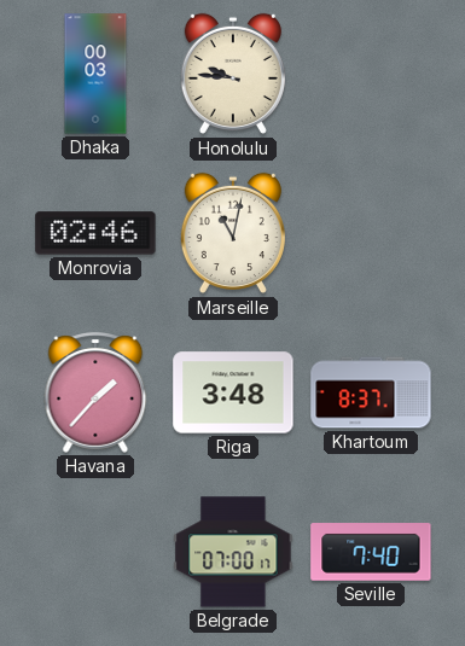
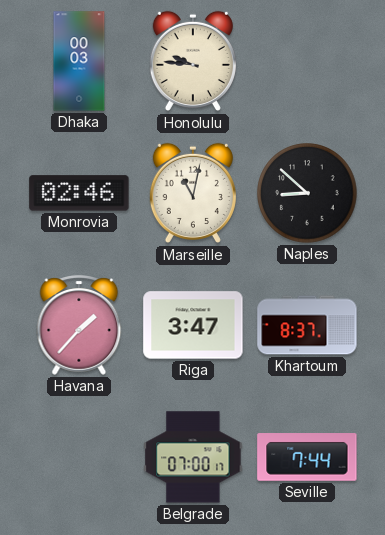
Naples: none -> 8:52
Riga: 3:48 -> 3:47
Seville: 7:40 -> 7:44
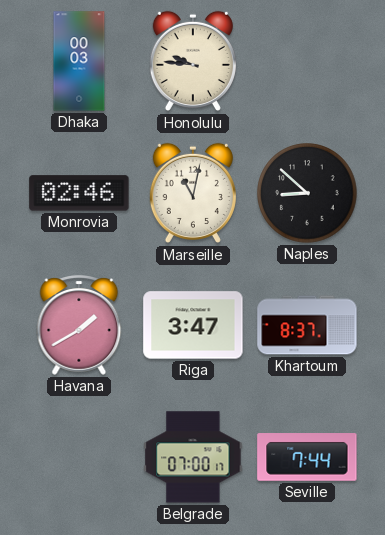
Havana: 1:37 -> 1:40
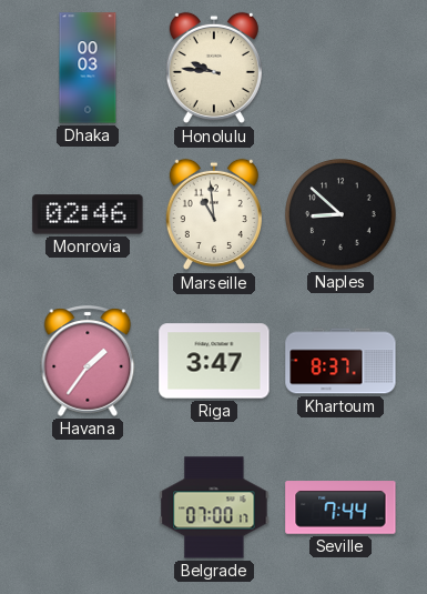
Marseille: 11:02 -> 10:59
Havana: 1:40 -> 1:36
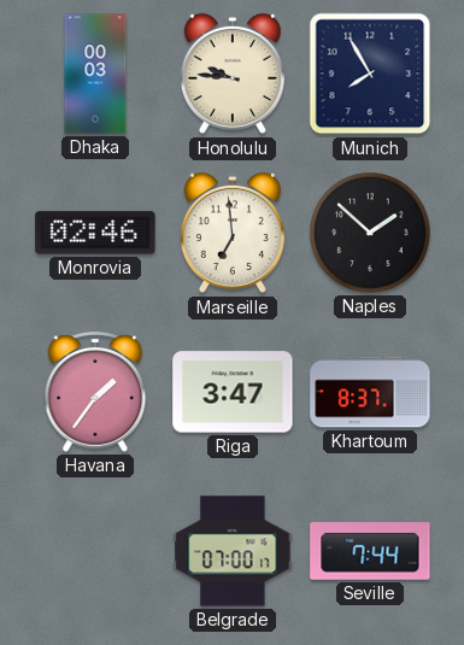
Munich: none -> 7:55
Marseille: 10:59 -> 6:59
Naples: 8:52 -> 1:52
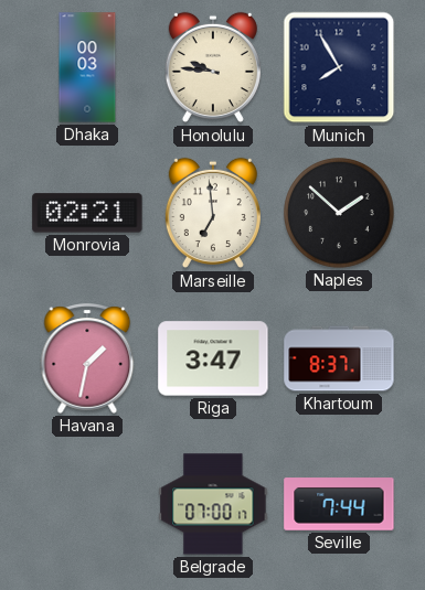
Monrovia: 02:46 -> 02:21
Havana: 1:36 -> 1:32
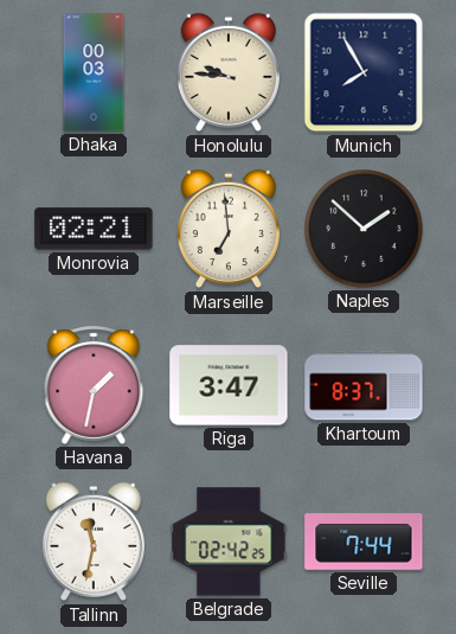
Tallinn: none -> 11:32
Belgrade: 07:00 -> 02:42
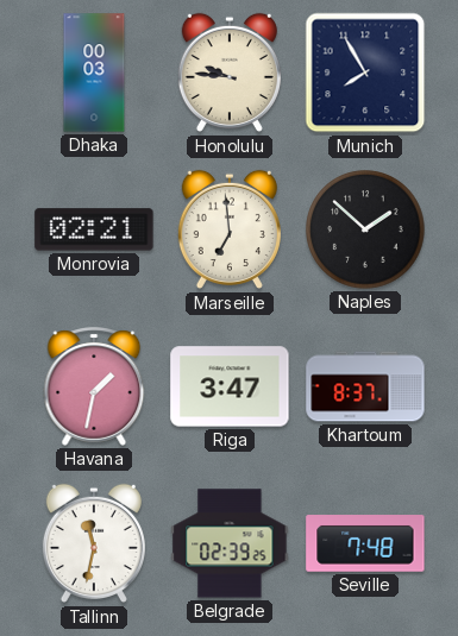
Belgrade: 02:42 -> 02:39
Seville: 7:44 -> 7:48
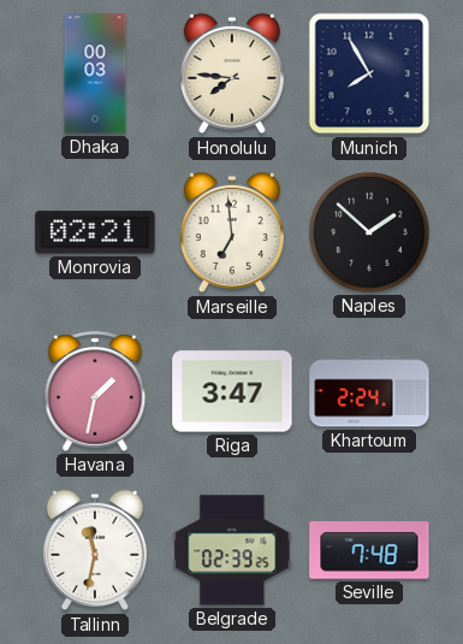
Honolulu: 9:46 -> 7:46
Khartoum: 8:37 -> 2:24
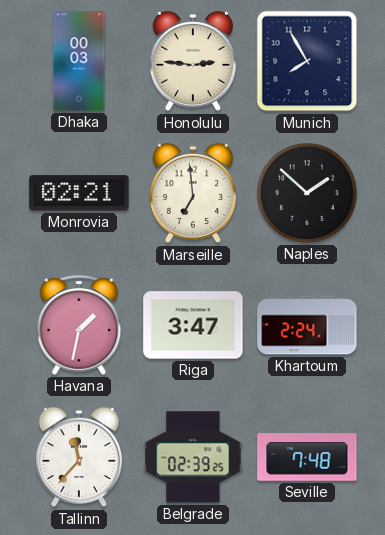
Honolulu: 7:46 -> 2:46
Tallinn: 11:32 -> 11:37
